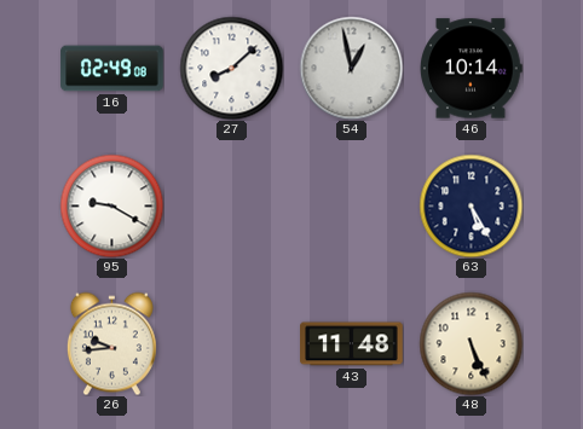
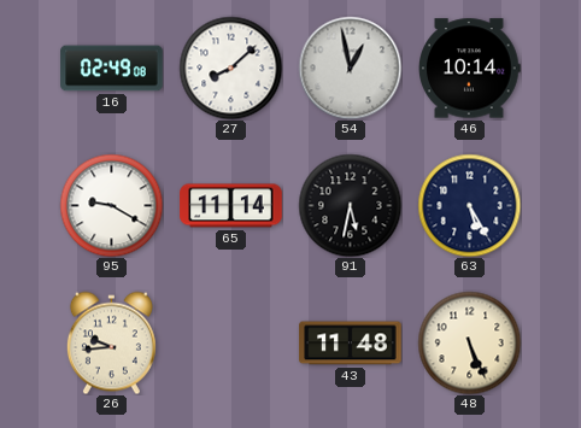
65: none -> 11:14
91: none -> 5:32
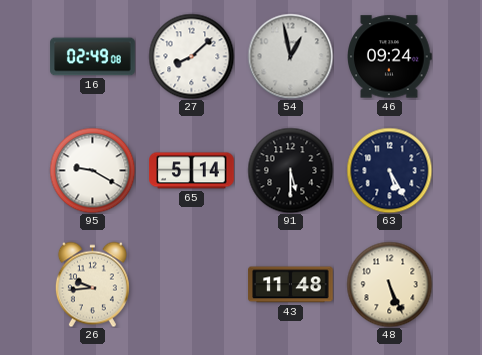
46: 10:14 -> 09:24
65: 11:14 -> 5:14
91: 5:32 -> 5:30
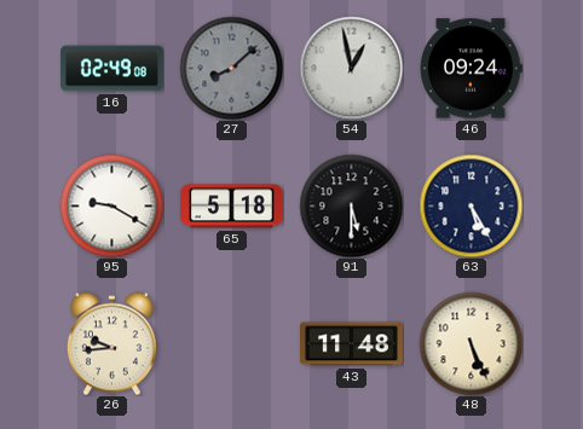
27 dial: white -> grey
65: 5:14 -> 5:18
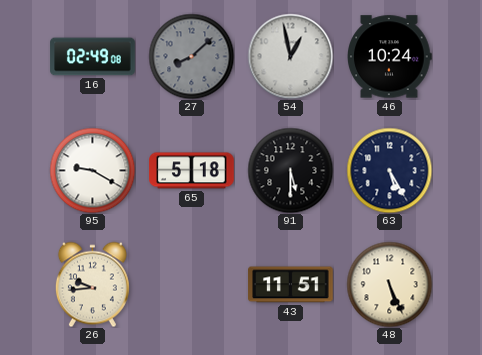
46: 09:24 -> 10:24
43: 11:48 -> 11:51
